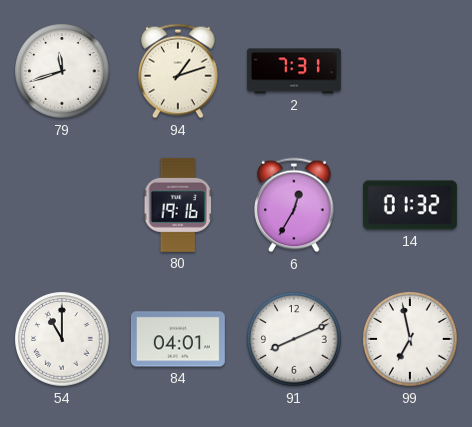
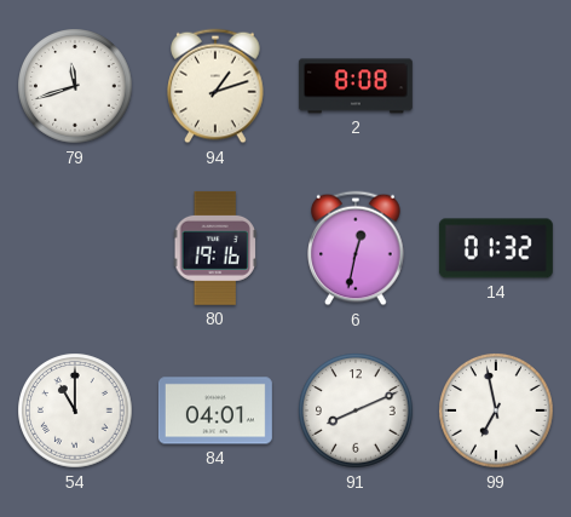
2: 7:31 -> 8:08
6: 12:35 -> 12:32
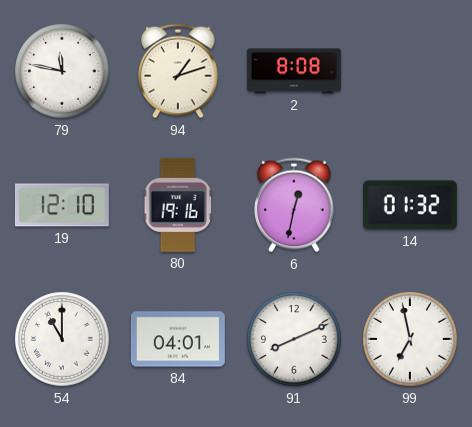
79: 11:42 -> 11:47
19: none -> 12:10
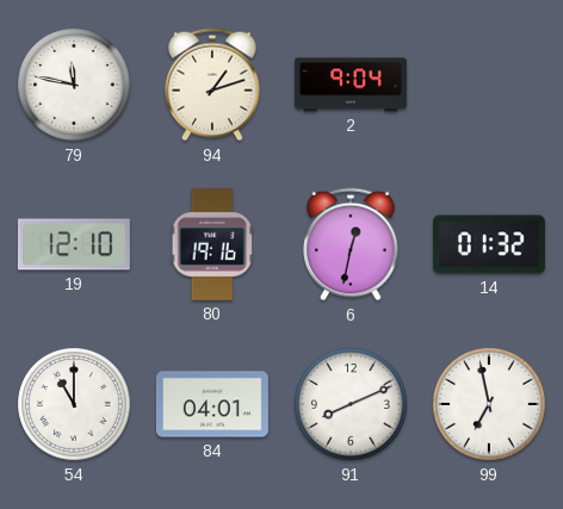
2: 8:08 -> 9:04
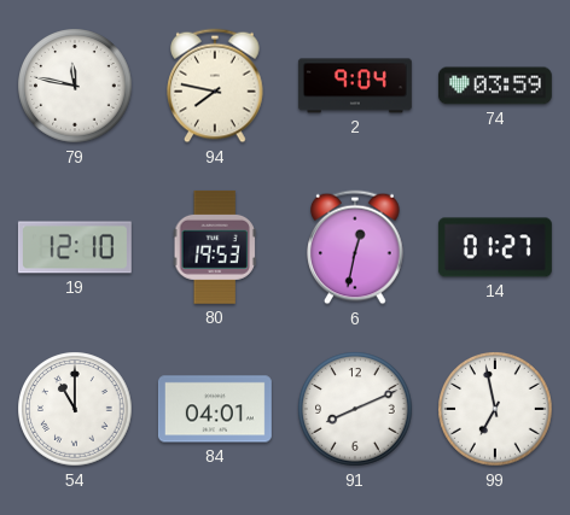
94: 1:12 -> 7:47
74: none -> 03:59
80: 19:16 -> 19:53
14: 01:32 -> 01:27
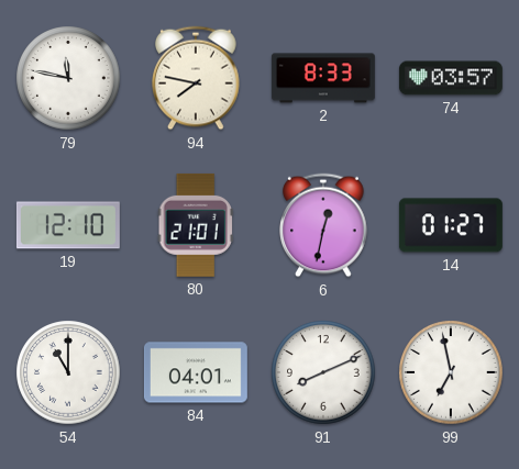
2: 9:04 -> 8:33
74: 03:59 -> 03:57
80: 19:53 -> 21:01
